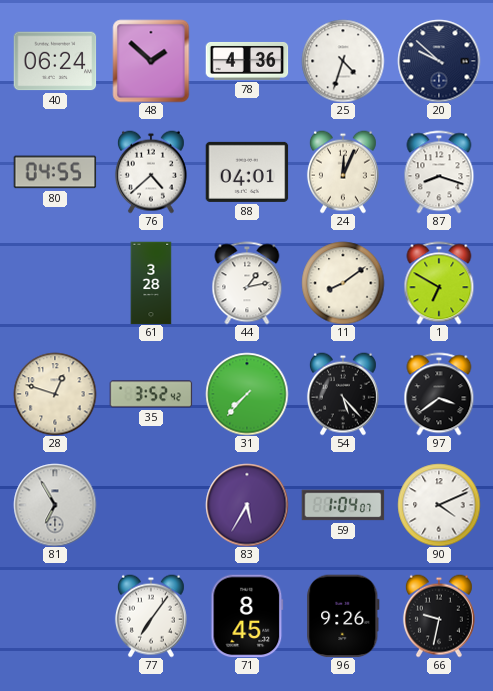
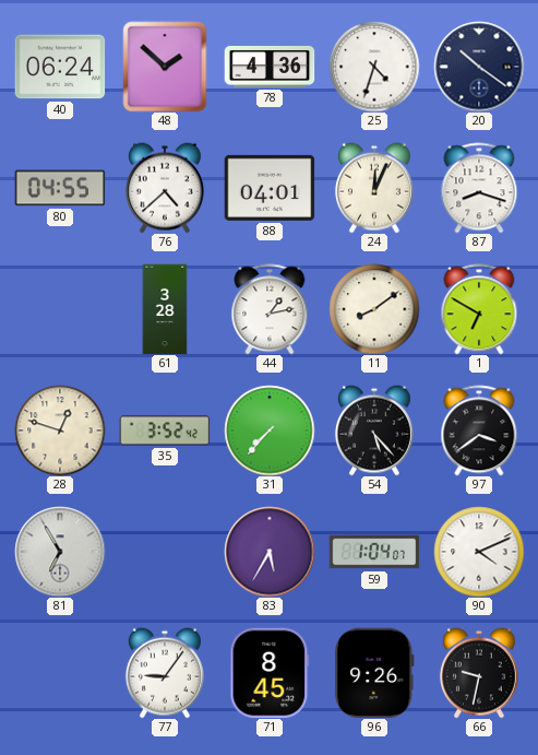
20: 9:52 -> 10:21
77: 7:06 -> 9:06
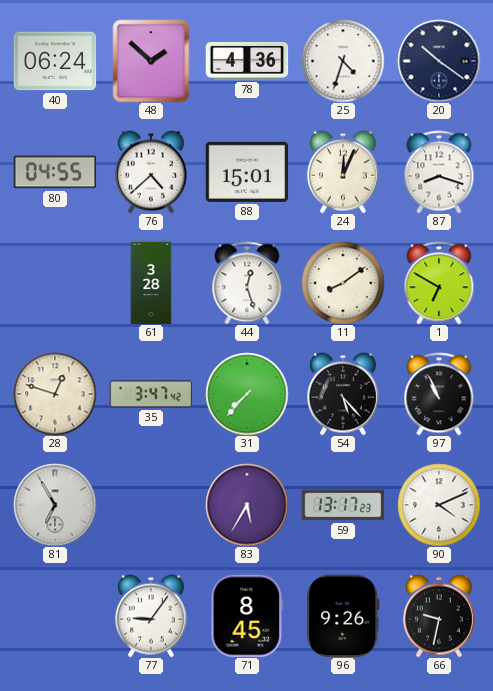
88: 04:01 -> 15:01
44: 1:13 -> 12:27
35: 3:52 -> 3:47
97: 3:39 -> 10:56
59: 1:04 -> 13:17
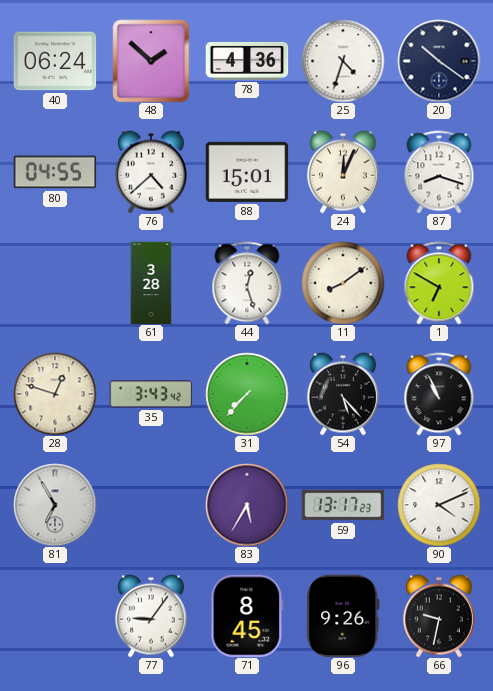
35: 3:47 -> 3:43
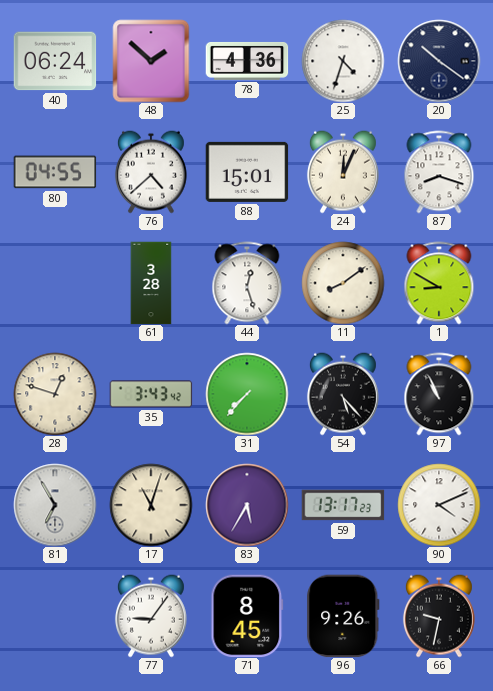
1: 6:50 -> 8:50
17: none -> 11:03
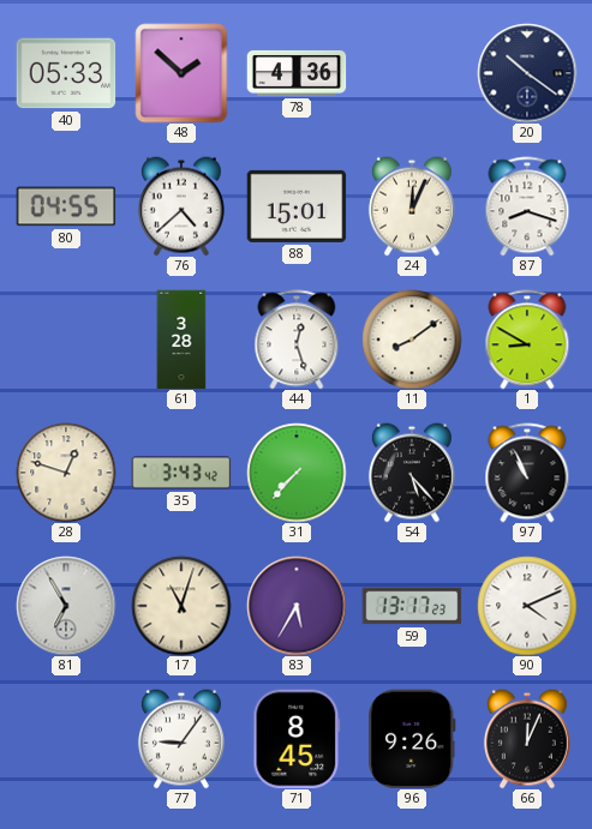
40: 06:24 -> 05:33
25: 4:33 -> none
66: 9:32 -> 12:04
